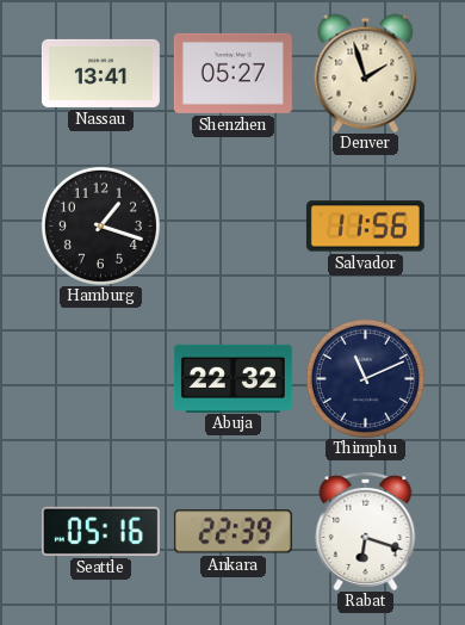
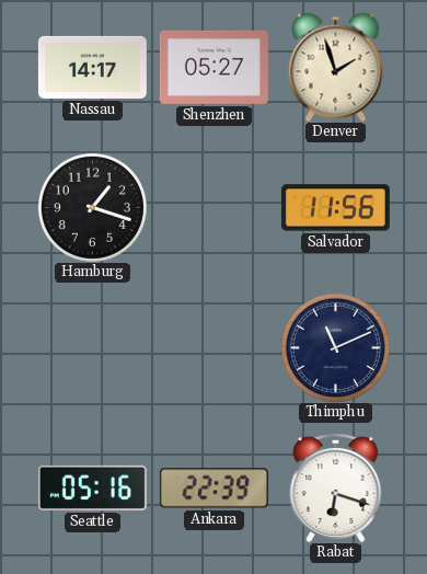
Nassau: 13:41 -> 14:17
Abuja: 22:32 -> none
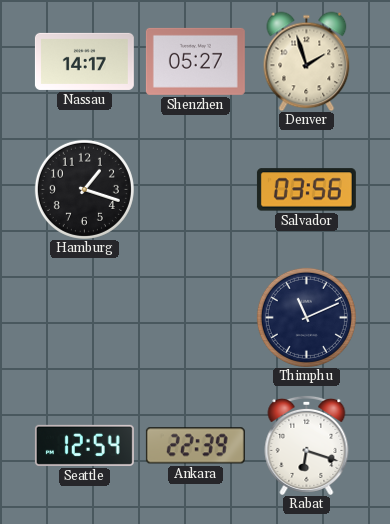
Salvador: 11:56 -> 03:56
Seattle: 05:16 -> 12:54
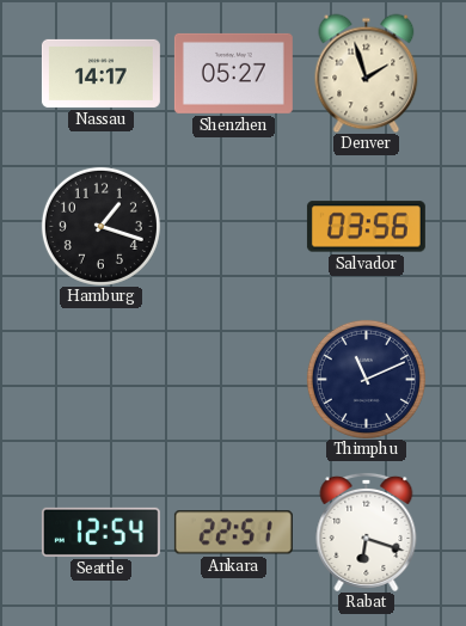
Ankara: 22:39 -> 22:51
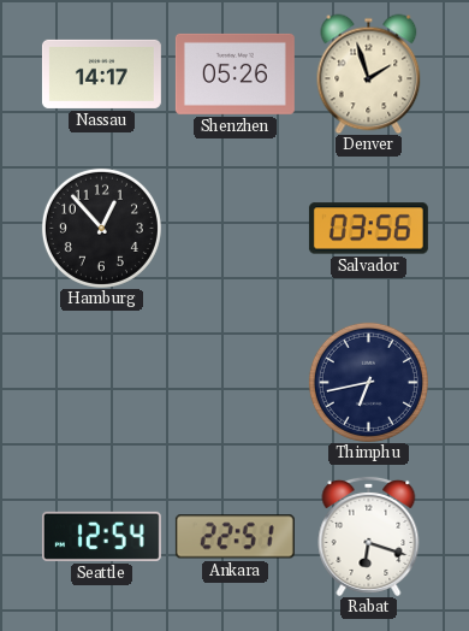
Shenzhen: 05:27 -> 05:26
Hamburg: 1:18 -> 12:53
Thimphu: 11:11 -> 6:43
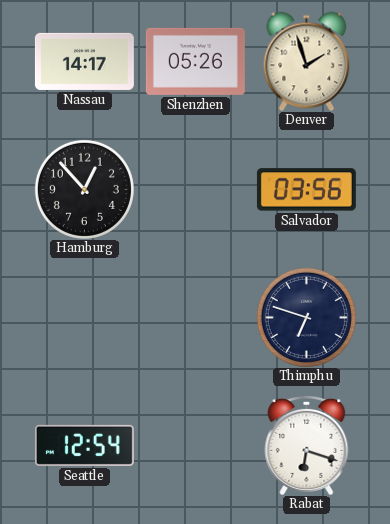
Thimphu: 6:43 -> 6:48
Ankara: 22:51 -> none
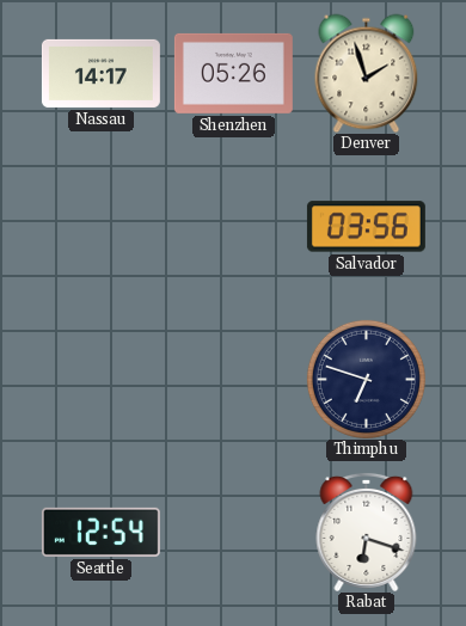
Hamburg: 12:53 -> none
